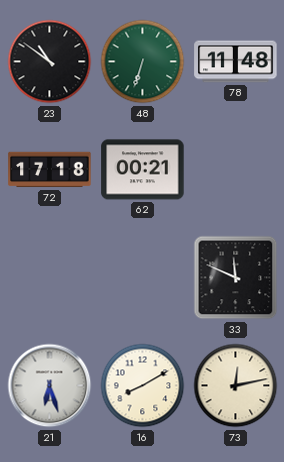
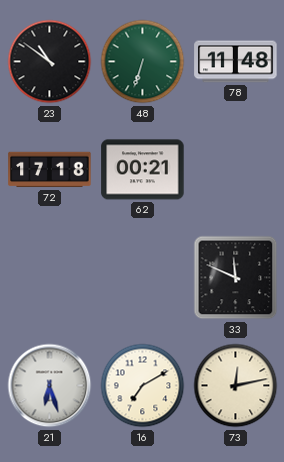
16: 8:10 -> 7:10
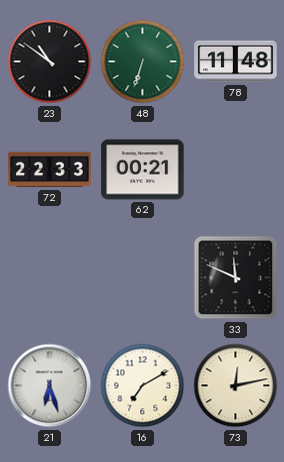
72: 17:18 -> 22:33
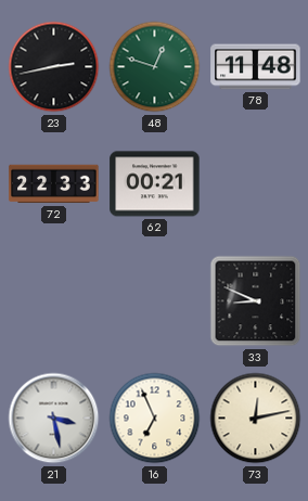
23: 10:51 -> 2:43
48: 6:33 -> 12:48
33: 11:49 -> 8:49
21: 6:27 -> 3:28
16: 7:10 -> 6:56
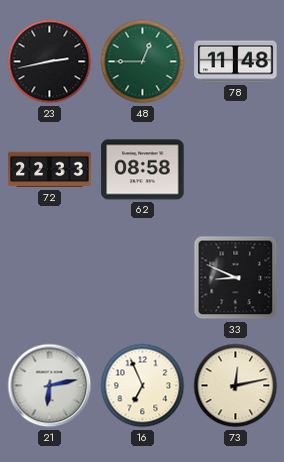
48: 12:48 -> 12:45
62: 00:21 -> 08:58
21: 3:28 -> 6:13
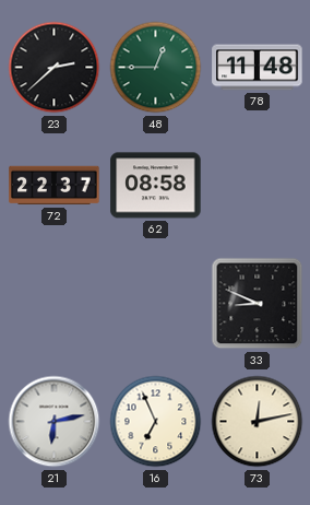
23: 2:43 -> 2:38
72: 22:33 -> 22:37
